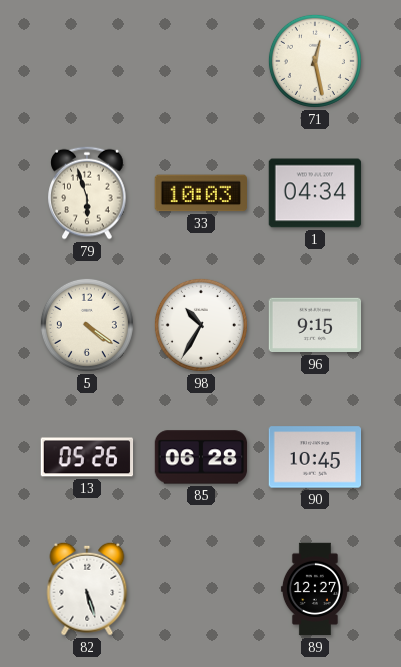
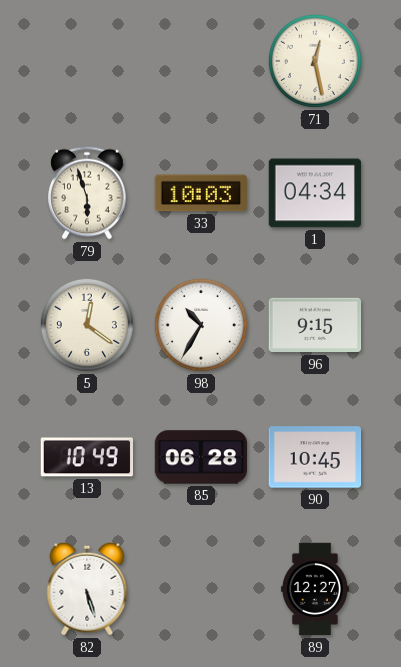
5: 4:21 -> 12:21
13: 05:26 -> 10:49
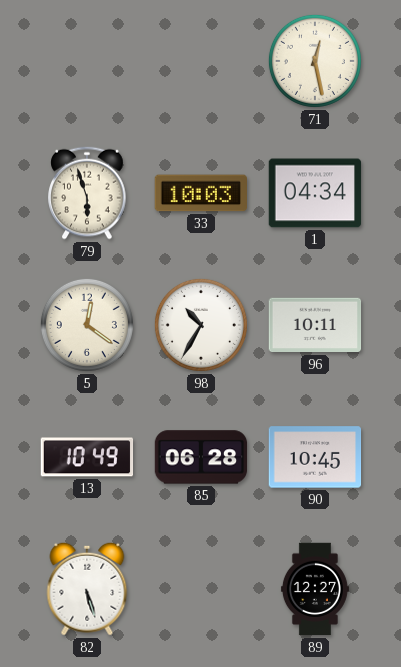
96: 9:15 -> 10:11
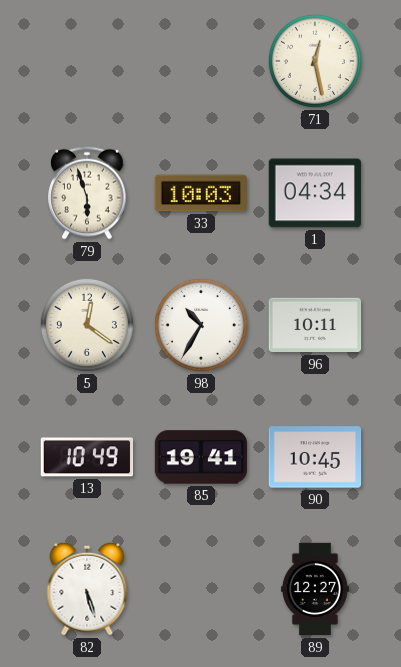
85: 06:28 -> 19:41
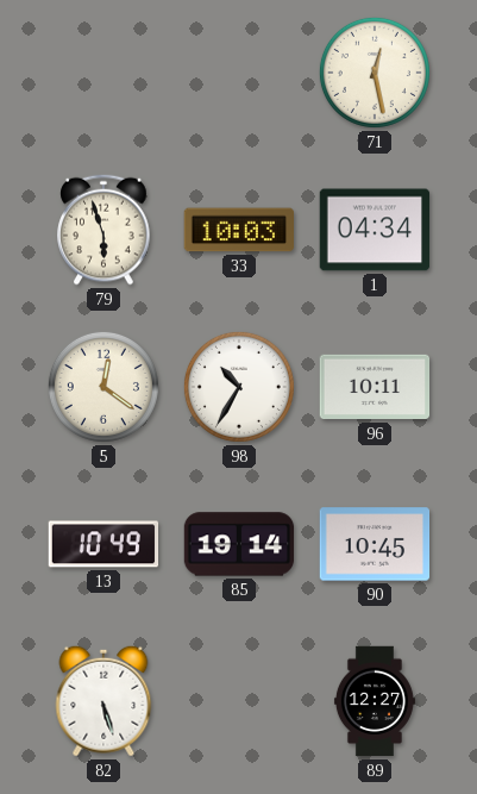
85: 19:41 -> 19:14
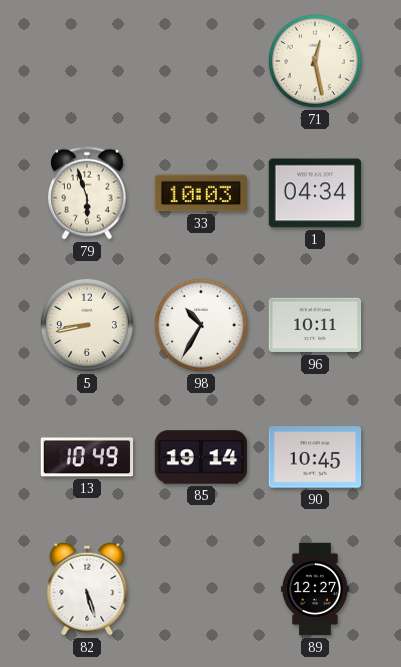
5: 12:21 -> 8:43
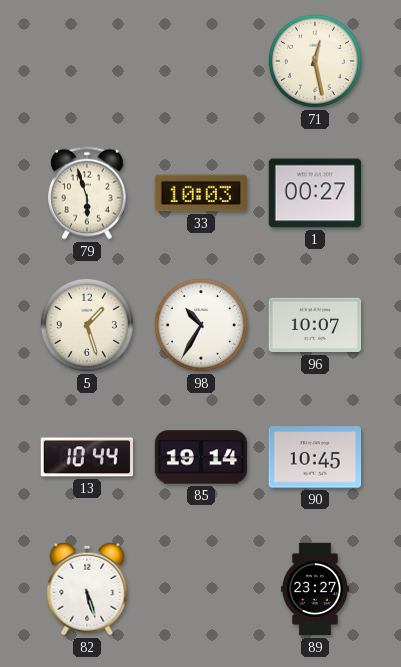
1: 04:34 -> 00:27
5: 8:43 -> 1:27
96: 10:11 -> 10:07
13: 10:49 -> 10:44
89: 12:27 -> 23:27
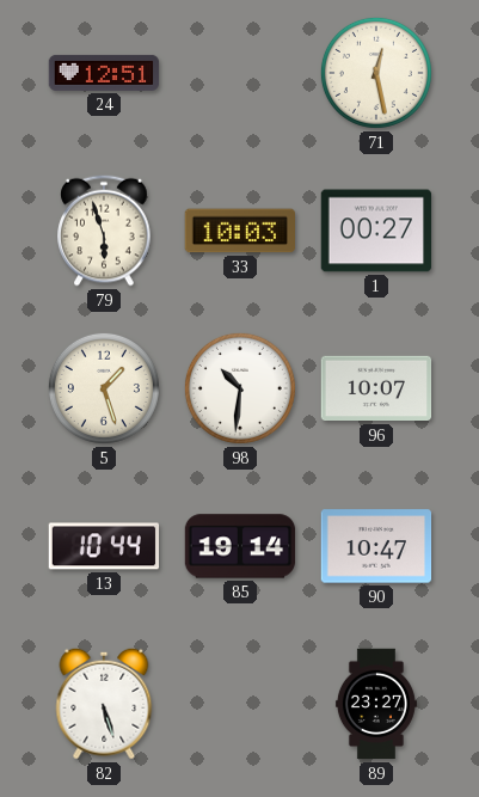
24: none -> 12:51
98: 10:35 -> 10:31
90: 10:45 -> 10:47
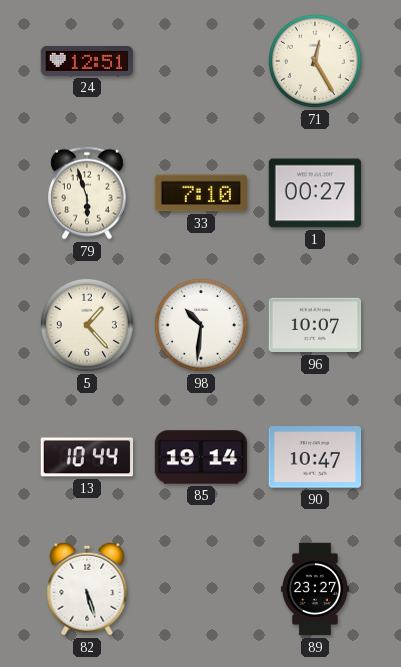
71: 12:28 -> 12:25
33: 10:03 -> 7:10
5: 1:27 -> 1:23
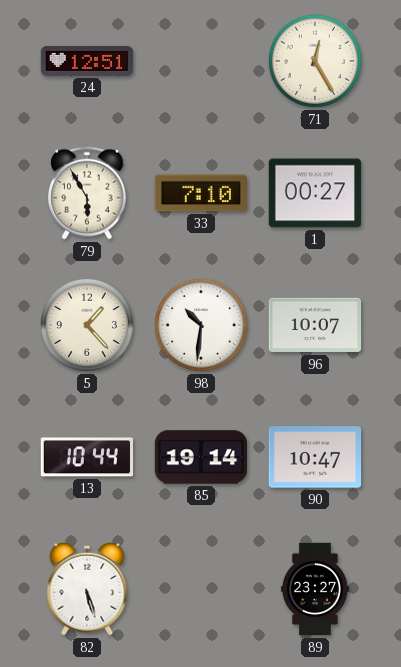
79: 5:57 -> 5:55
